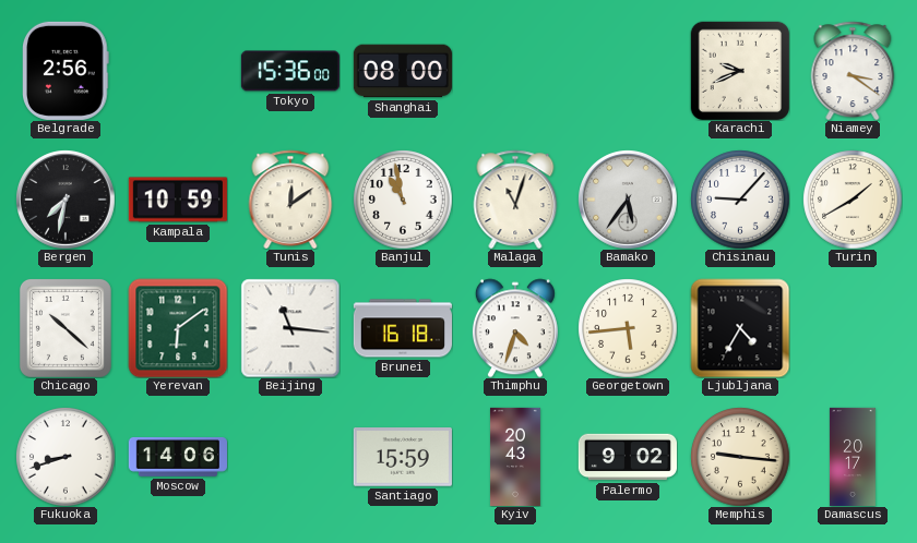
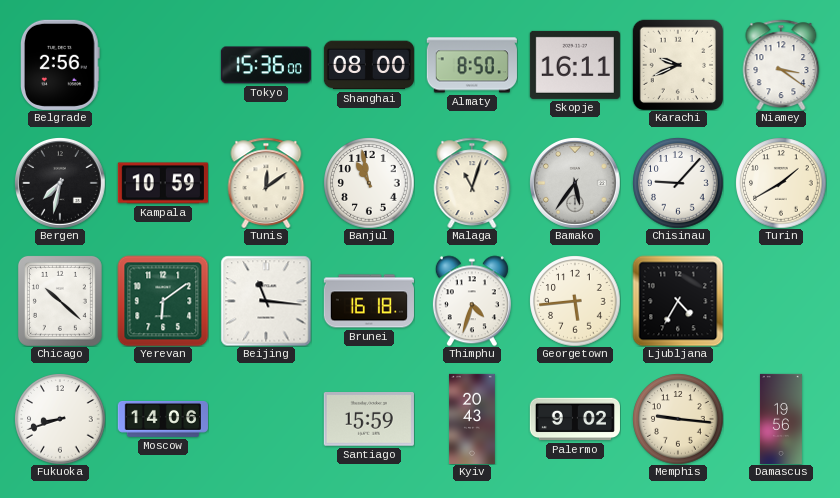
Almaty: none -> 8:50
Skopje: none -> 16:11
Damascus: 20:17 -> 19:56
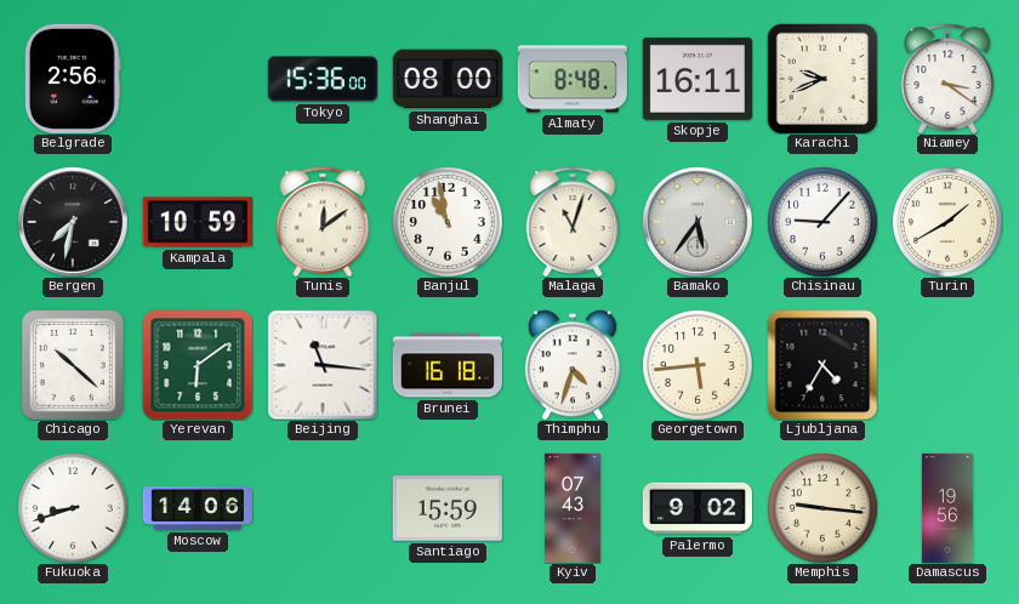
Almaty: 8:50 -> 8:48
Kyiv: 20:43 -> 07:43
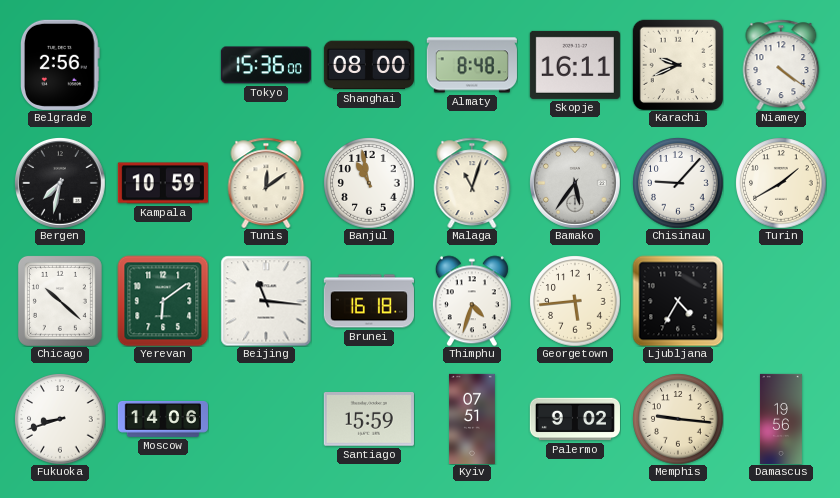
Niamey: 3:21 -> 4:21
Kyiv: 07:43 -> 07:51
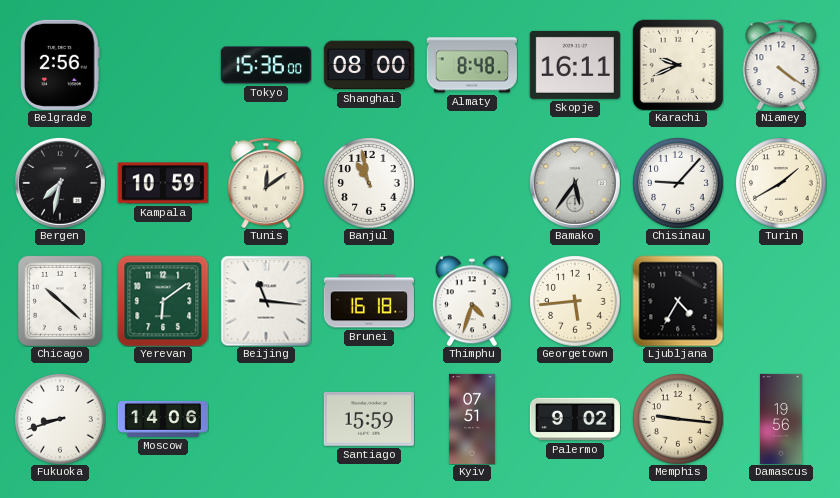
Malaga: 11:03 -> none
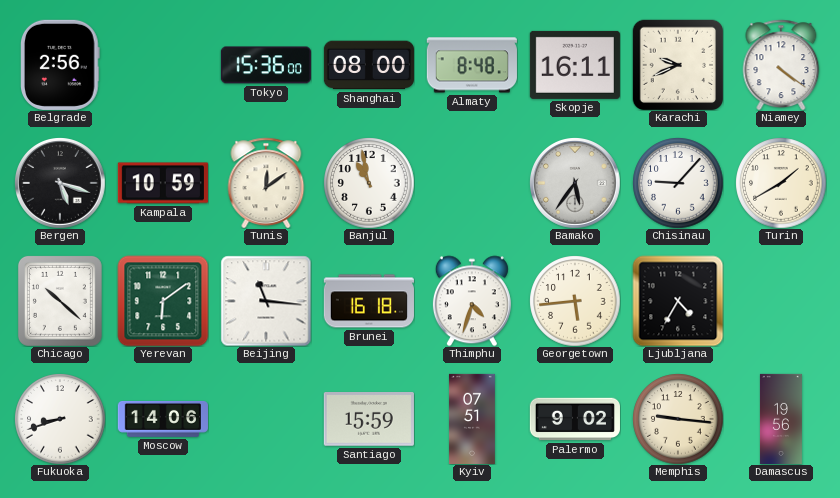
Bergen: 7:32 -> 5:18
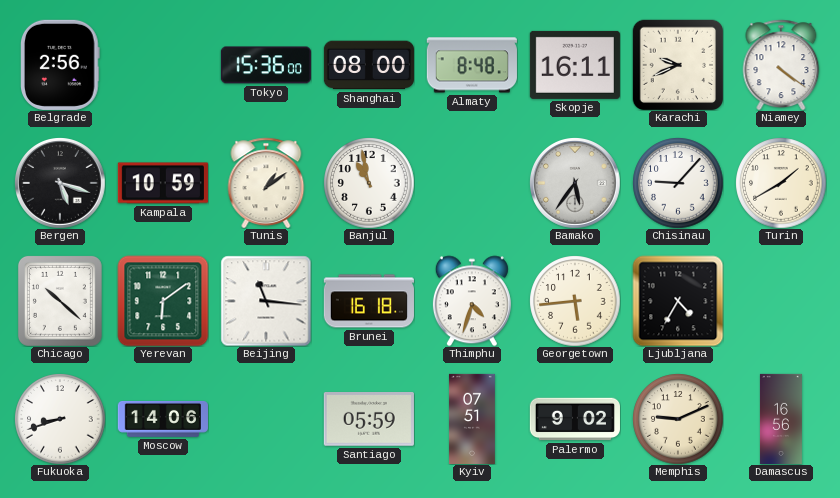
Tunis: 12:09 -> 1:09
Santiago: 15:59 -> 05:59
Memphis: 9:16 -> 9:11
Damascus: 19:56 -> 16:56
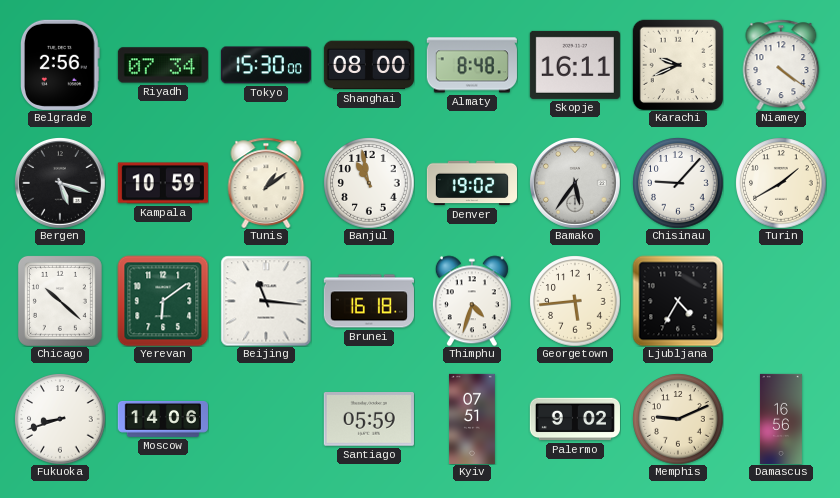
Riyadh: none -> 07:34
Tokyo: 15:36 -> 15:30
Denver: none -> 19:02
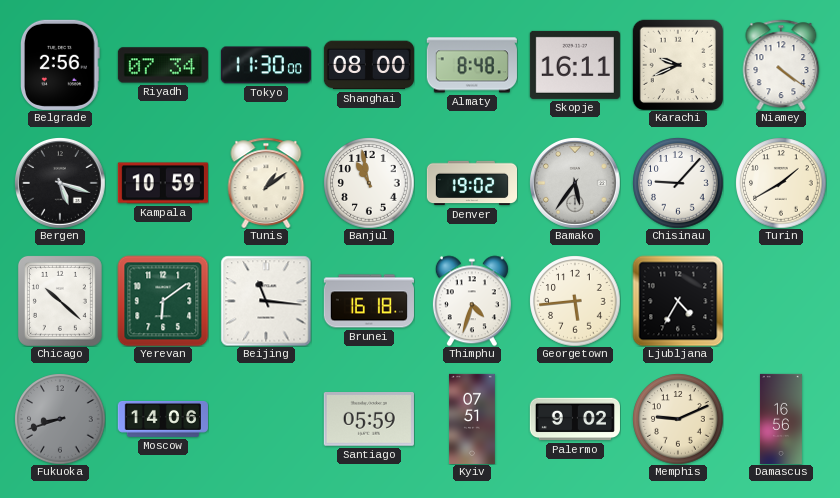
Tokyo: 15:30 -> 11:30
Fukuoka dial: white -> grey
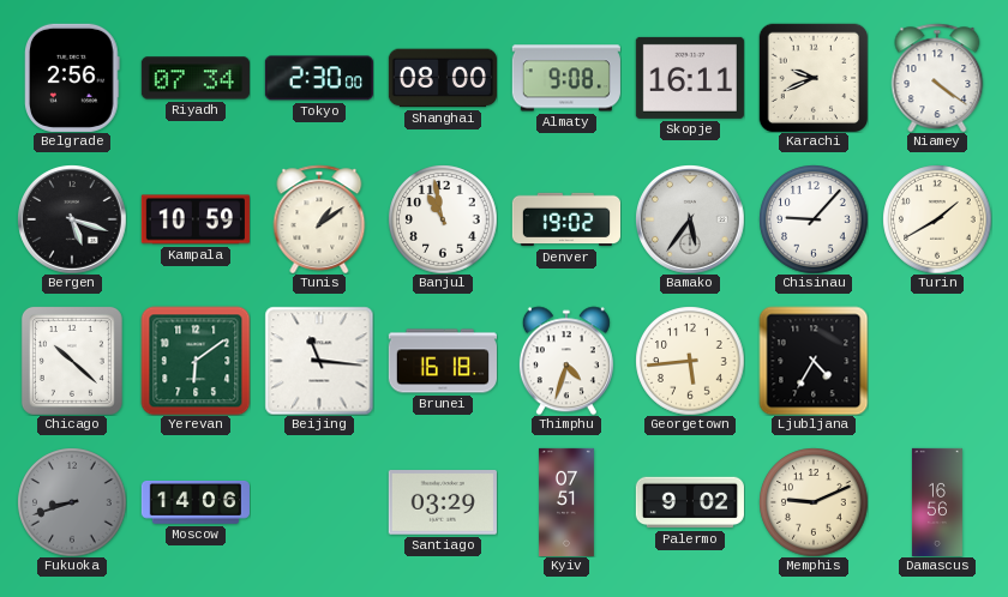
Tokyo: 11:30 -> 2:30
Almaty: 8:48 -> 9:08
Santiago: 05:59 -> 03:29
